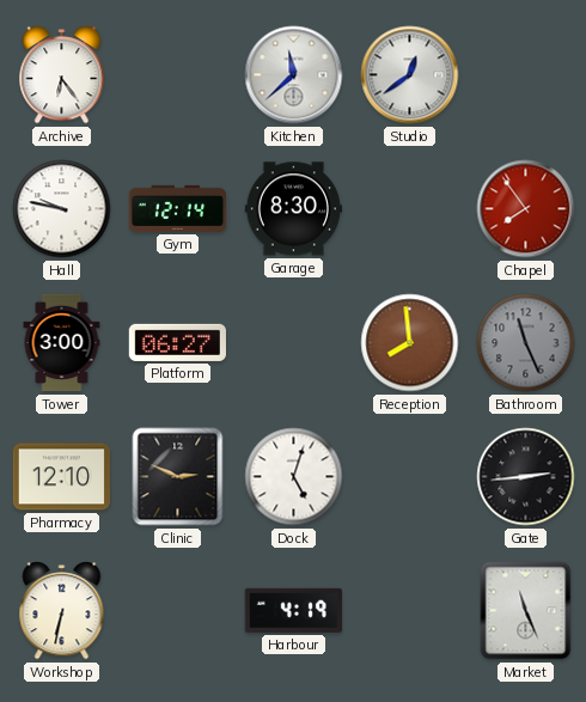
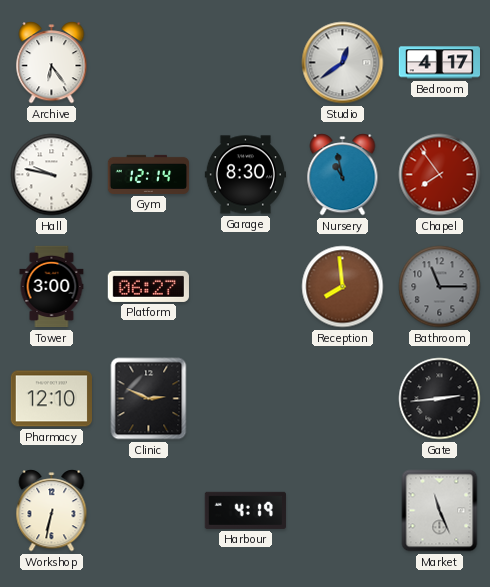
Kitchen: 11:38 -> none
Bedroom: none -> 4:17
Nursery: none -> 10:58
Bathroom: 11:26 -> 11:15
Dock: 5:03 -> none
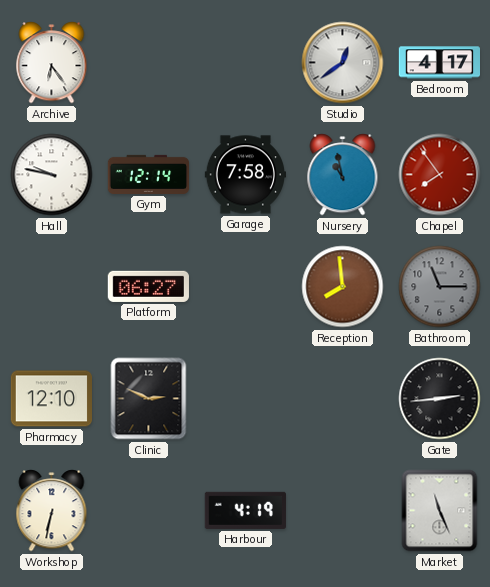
Garage: 8:30 -> 7:58
Tower: 3:00 -> none
